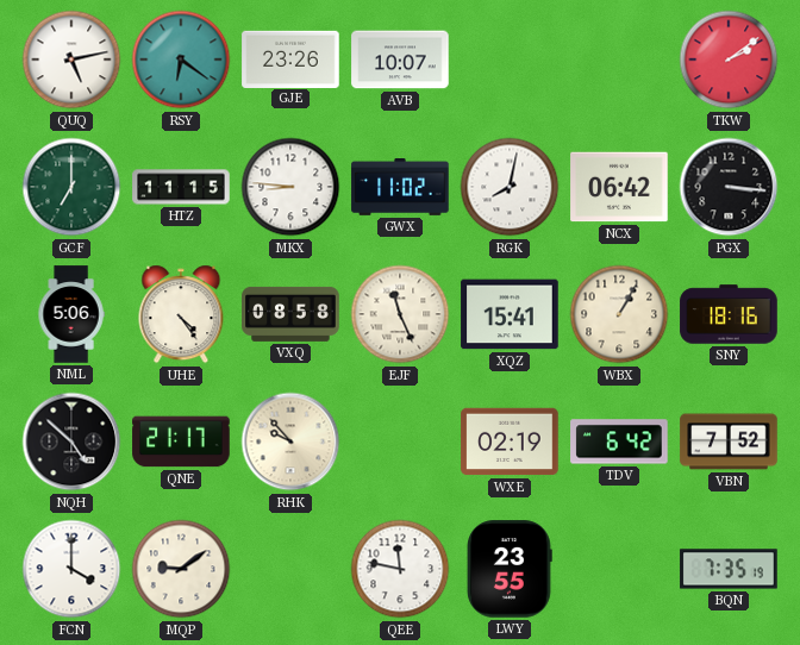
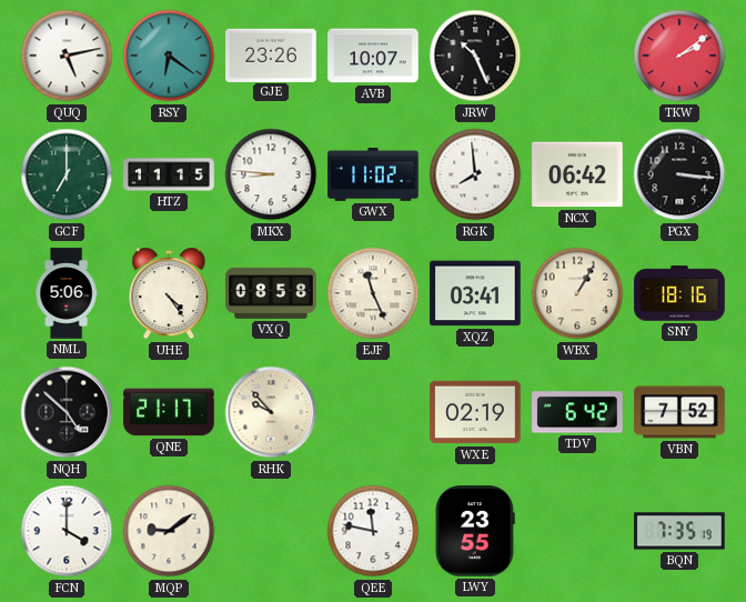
JRW: none -> 10:26
RGK: 8:02 -> 7:59
XQZ: 15:41 -> 03:41
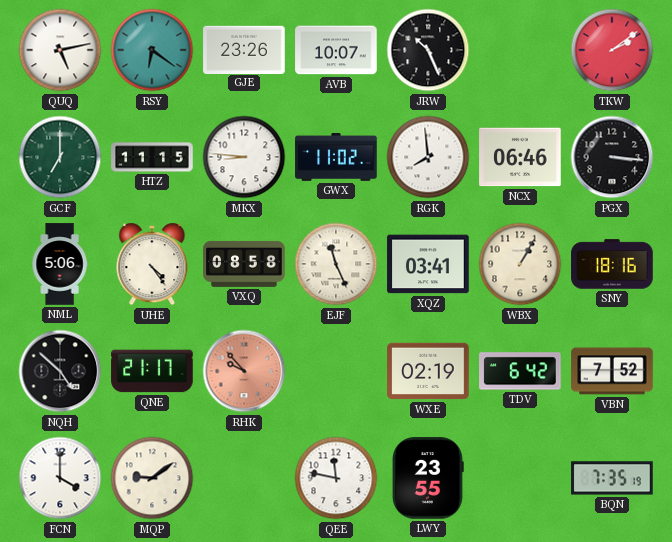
NCX: 06:42 -> 06:46
RHK dial: cream -> salmon
